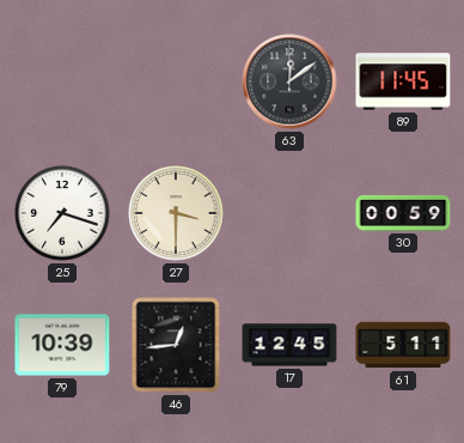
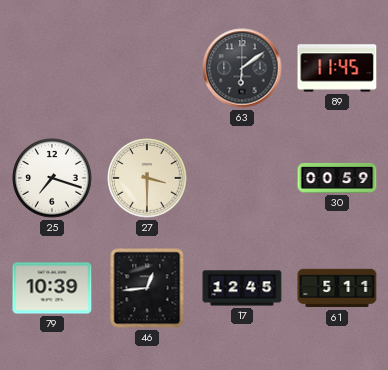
63: 12:09 -> 6:09
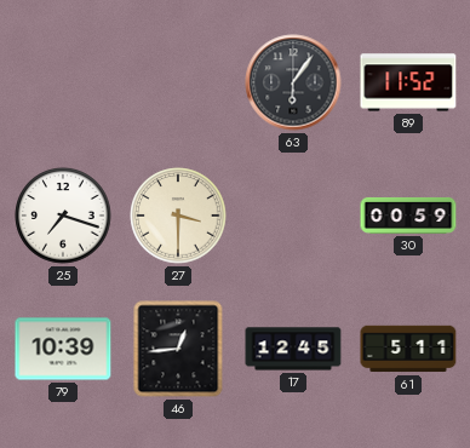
63: 6:09 -> 6:06
89: 11:45 -> 11:52
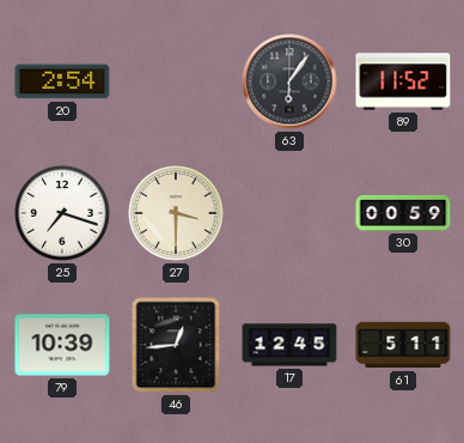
20: none -> 2:54
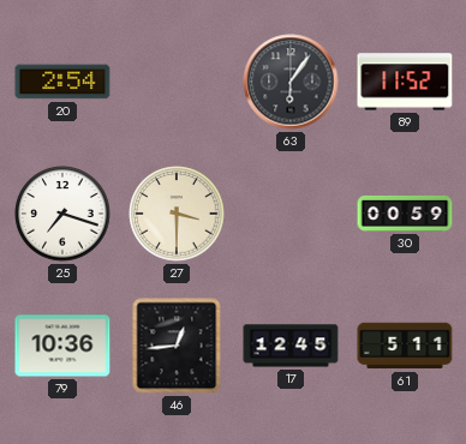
79: 10:39 -> 10:36
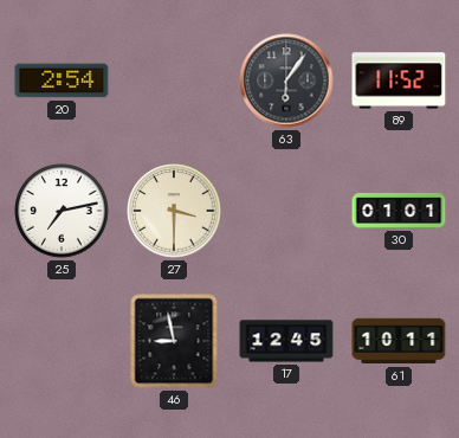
25: 7:18 -> 7:13
30: 00:59 -> 01:01
79: 10:36 -> none
46: 12:44 -> 8:58
61: 5:11 -> 10:11
